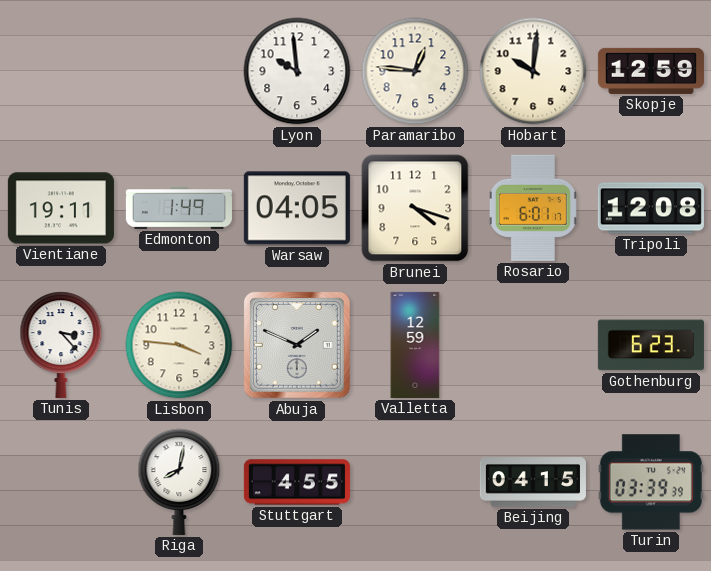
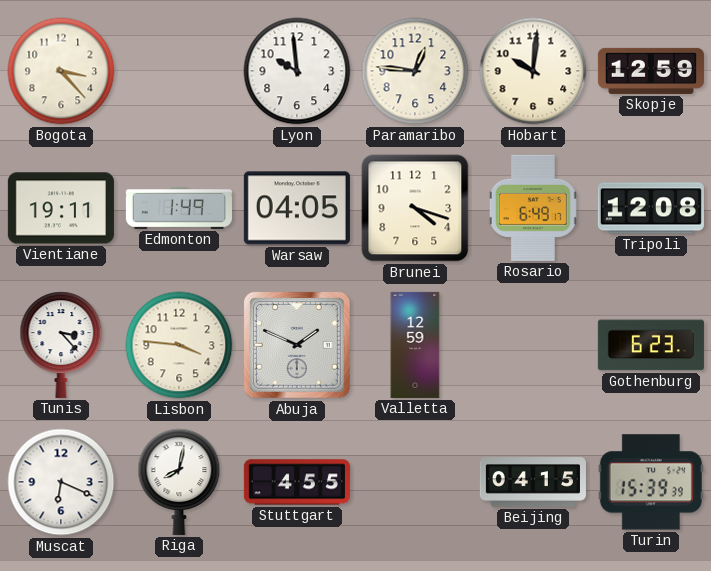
Bogota: none -> 3:23
Rosario: 6:01 -> 6:49
Muscat: none -> 6:19
Turin: 03:39 -> 15:39
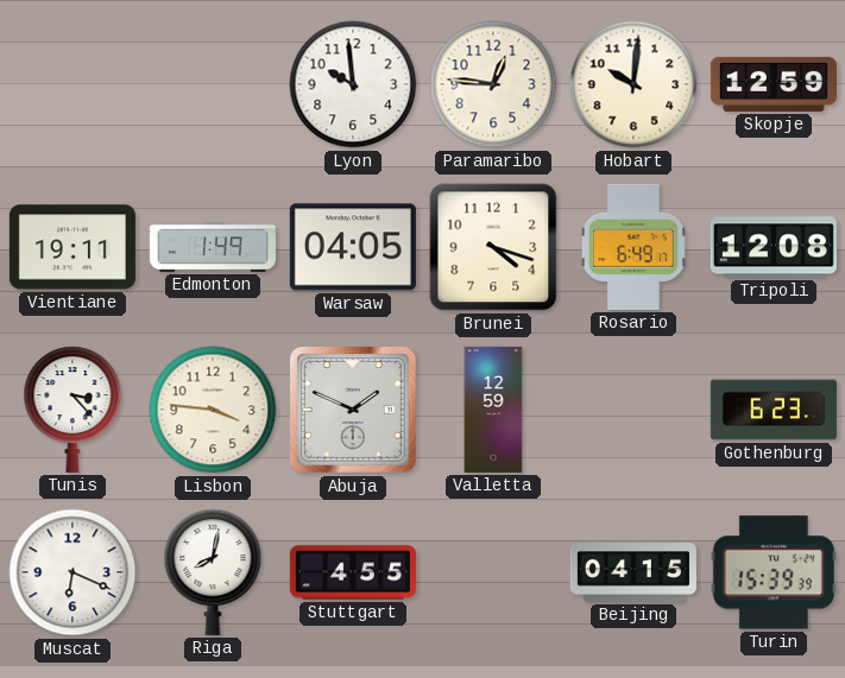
Bogota: 3:23 -> none
